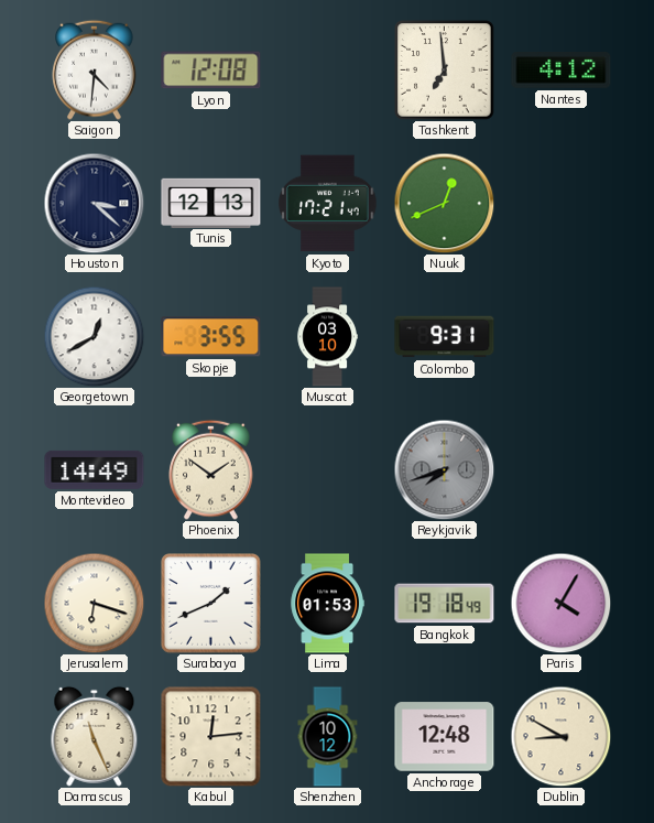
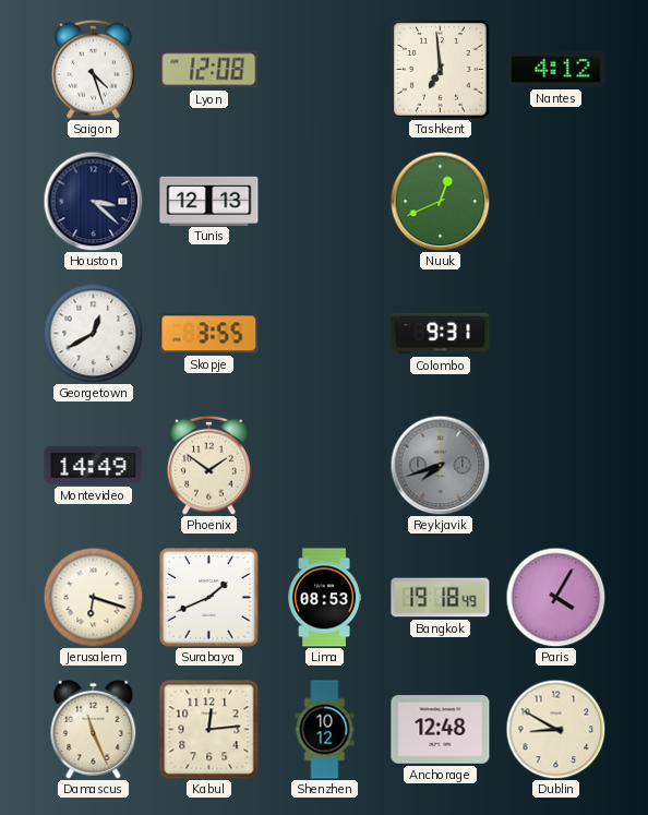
Saigon: 4:31 -> 4:27
Kyoto: 17:21 -> none
Muscat: 03:10 -> none
Lima: 01:53 -> 08:53
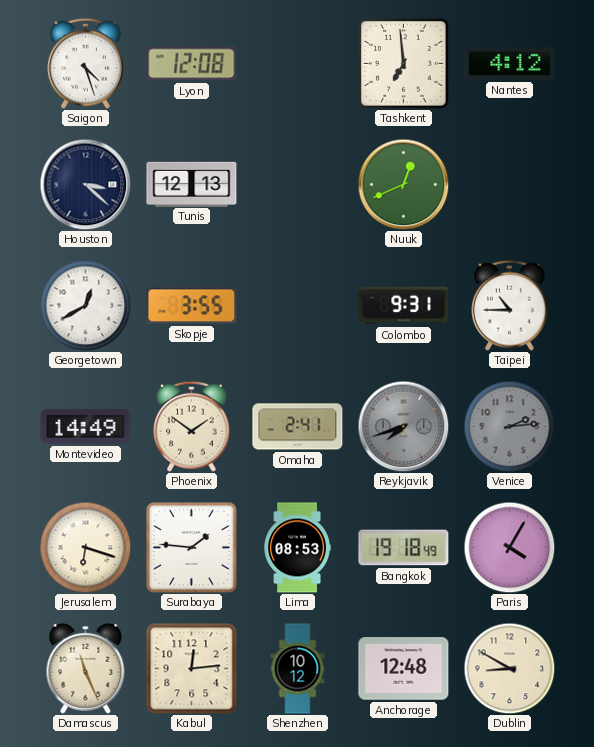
Taipei: none -> 10:45
Omaha: none -> 2:41
Venice: none -> 2:14
Surabaya: 1:41 -> 1:46
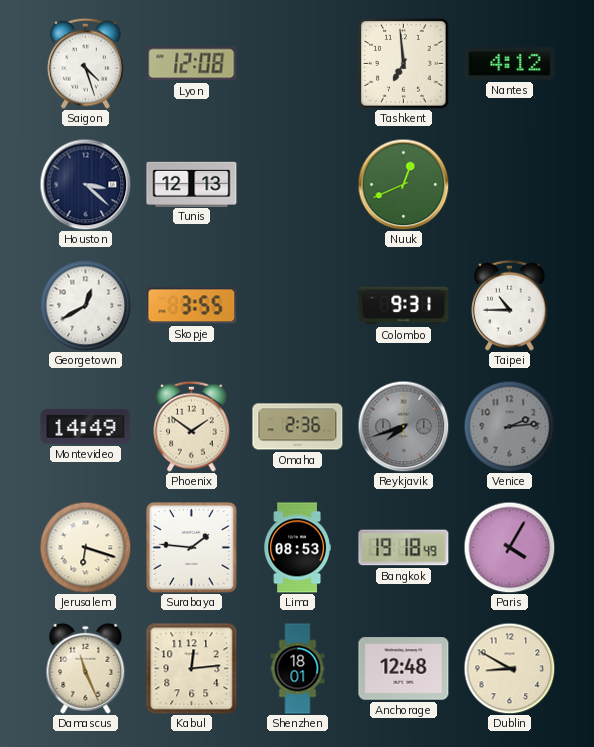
Omaha: 2:41 -> 2:36
Shenzhen: 10:12 -> 18:01
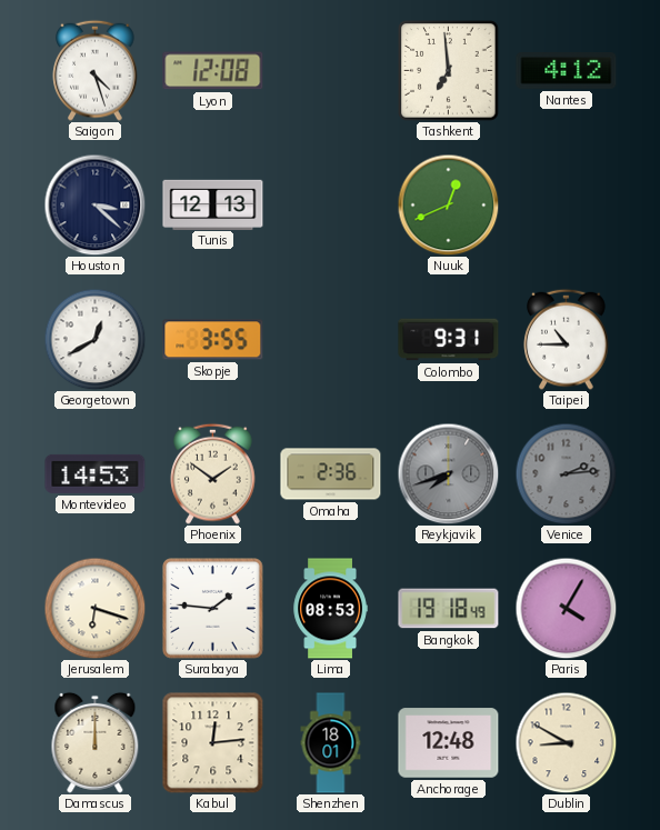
Montevideo: 14:49 -> 14:53
Damascus: 11:26 -> 12:00
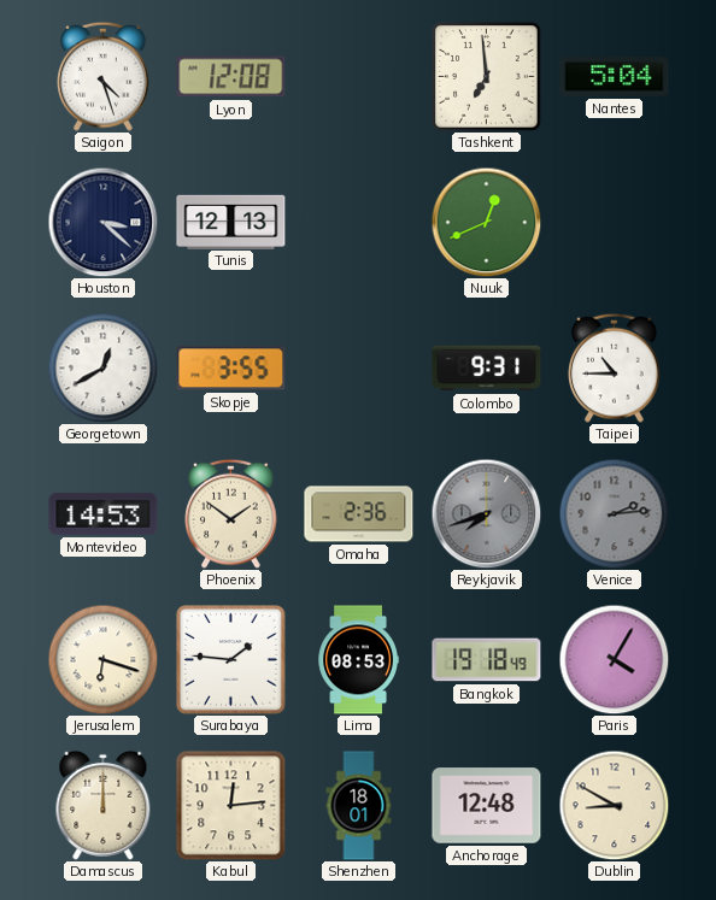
Nantes: 4:12 -> 5:04
